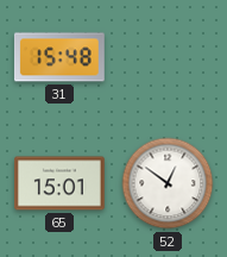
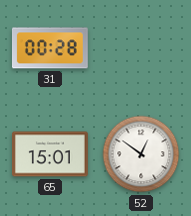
31: 15:48 -> 00:28
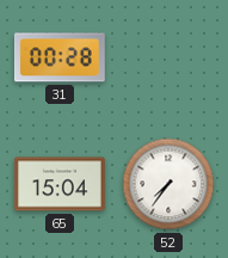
65: 15:01 -> 15:04
52: 12:51 -> 7:36
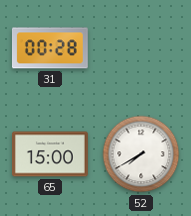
65: 15:04 -> 15:00
52: 7:36 -> 7:40
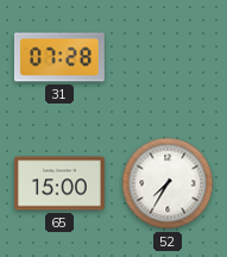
31: 00:28 -> 07:28
52: 7:40 -> 7:35
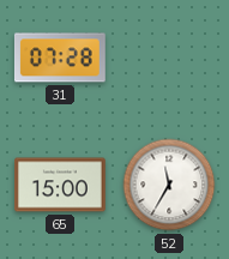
52: 7:35 -> 11:35
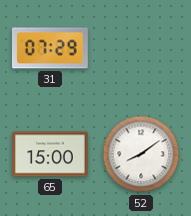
31: 07:28 -> 07:29
52: 11:35 -> 8:09
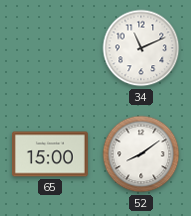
31: 07:29 -> none
34: none -> 11:11
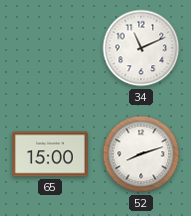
52: 8:09 -> 8:12
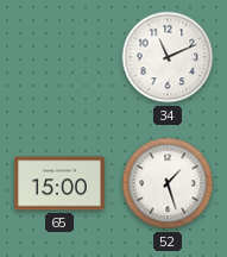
52: 8:12 -> 1:27
